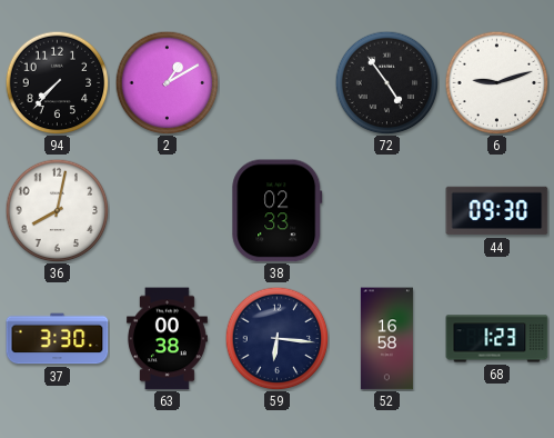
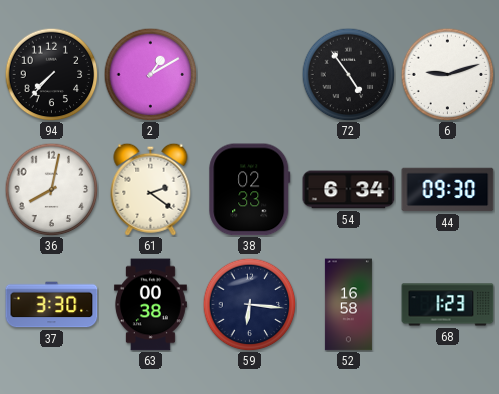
61: none -> 2:21
54: none -> 6:34
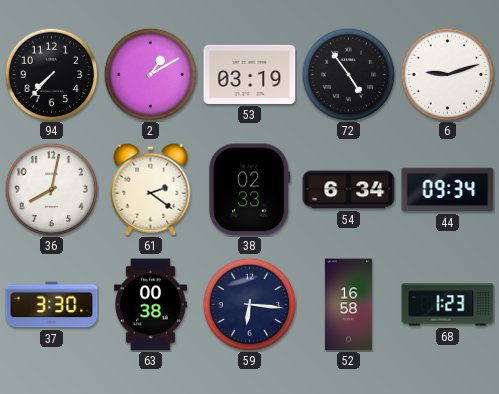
53: none -> 03:19
44: 09:30 -> 09:34
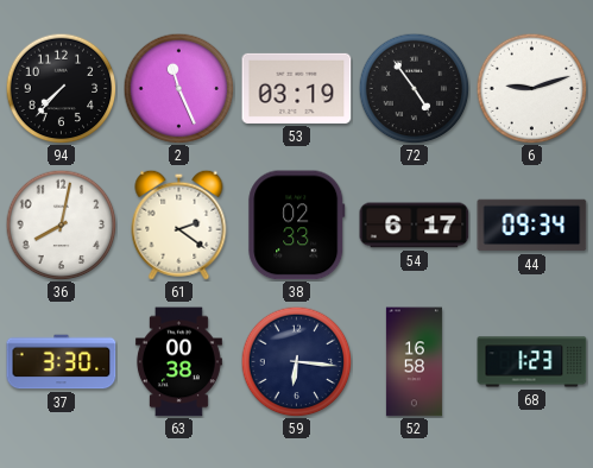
2: 1:10 -> 11:26
54: 6:34 -> 6:17
